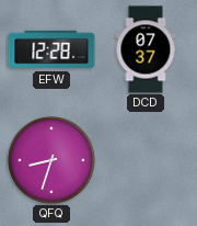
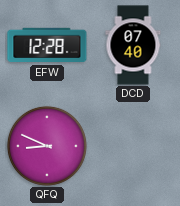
DCD: 07:37 -> 07:40
QFQ: 8:33 -> 8:49
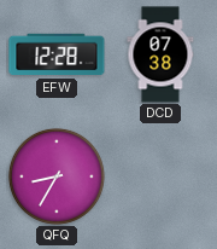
DCD: 07:40 -> 07:38
QFQ: 8:49 -> 8:35
